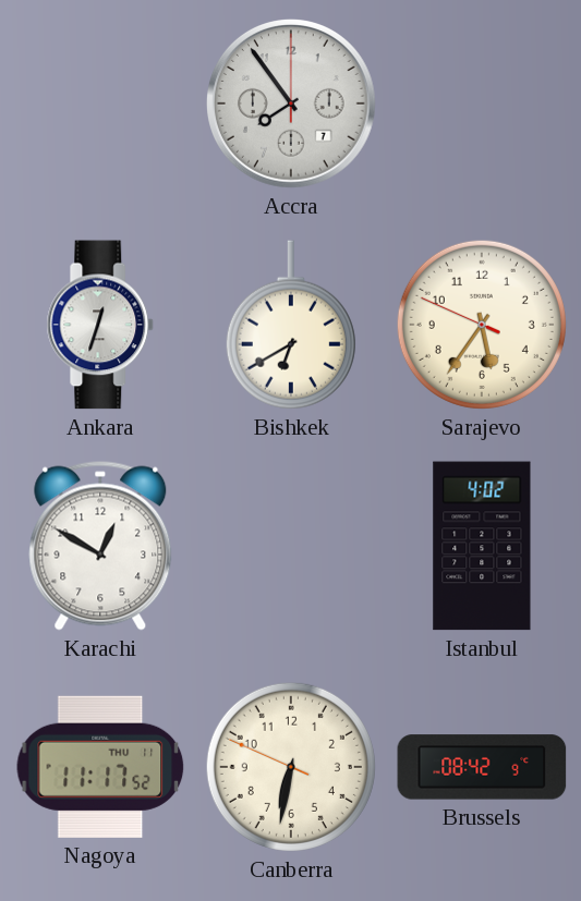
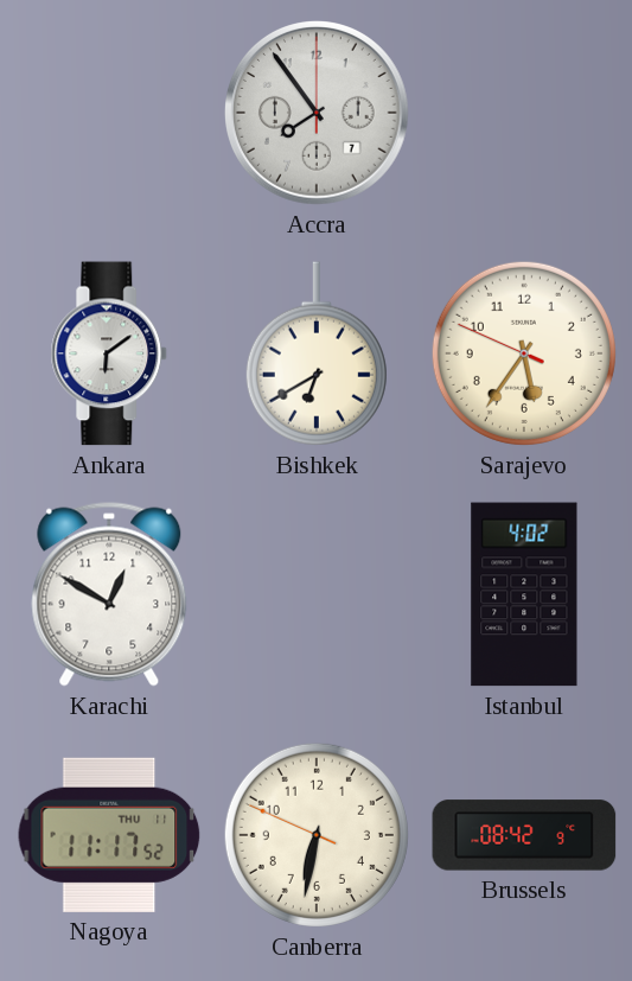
Ankara: 12:33 -> 6:09
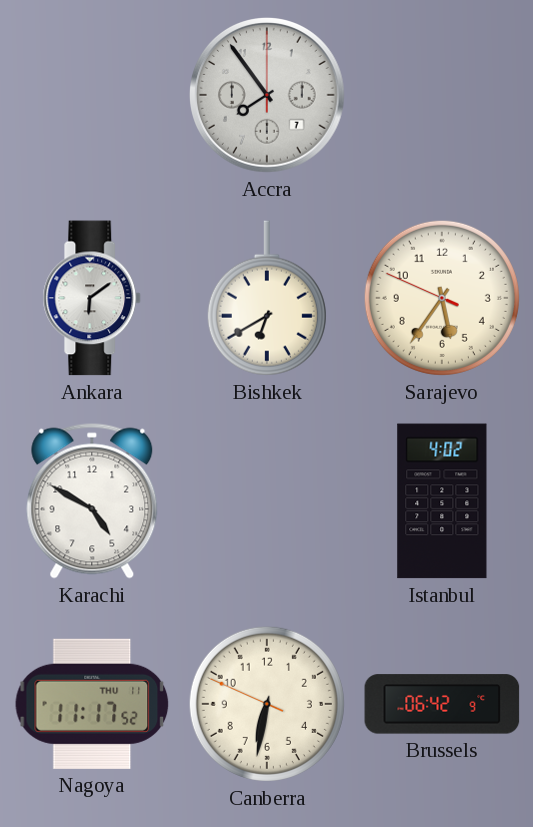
Karachi: 12:50 -> 4:50
Brussels: 08:42 -> 06:42
